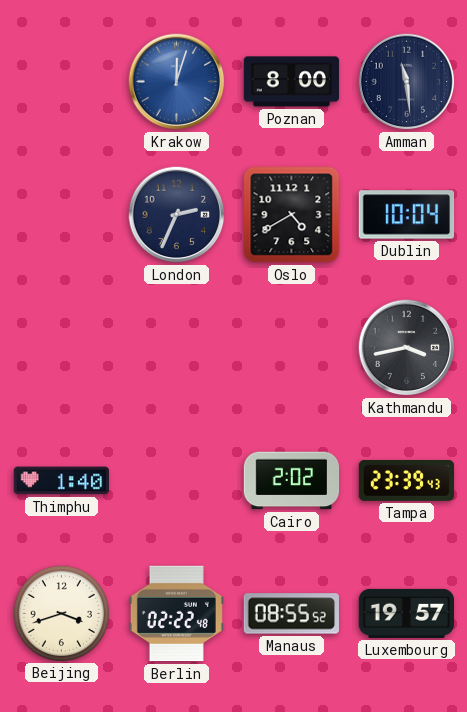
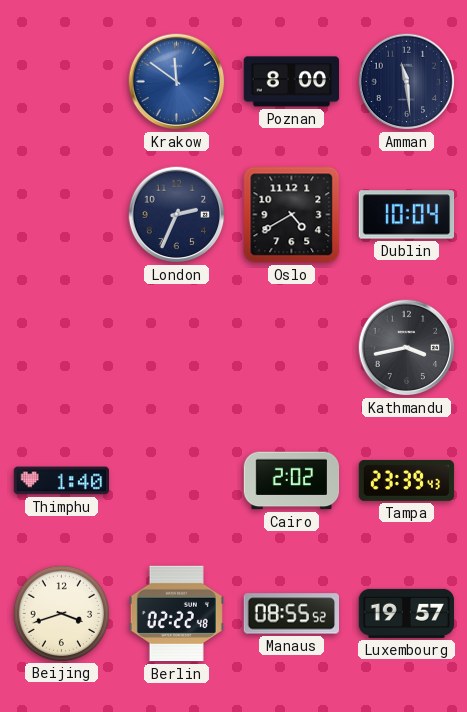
Krakow: 12:03 -> 11:51
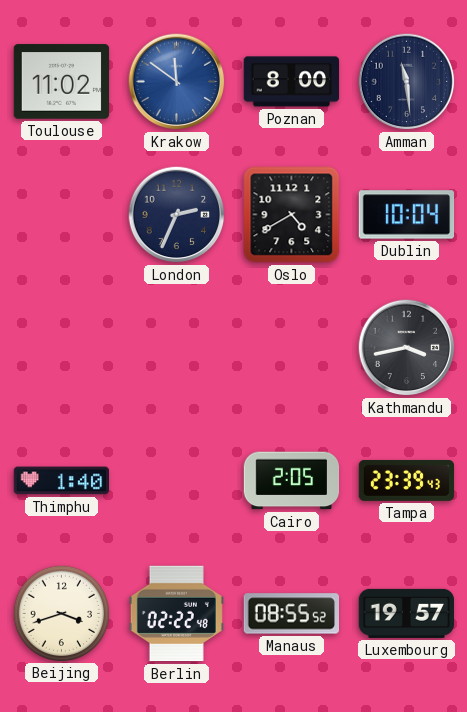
Toulouse: none -> 11:02
Cairo: 2:02 -> 2:05
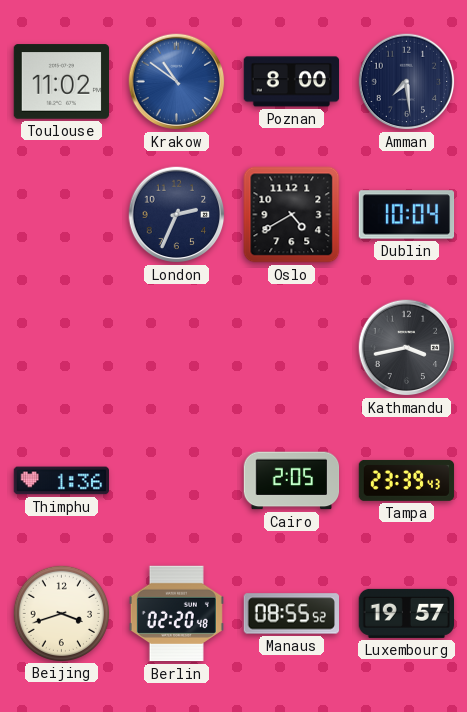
Krakow: 11:51 -> 10:51
Amman: 11:29 -> 7:29
Thimphu: 1:40 -> 1:36
Berlin: 02:22 -> 02:20
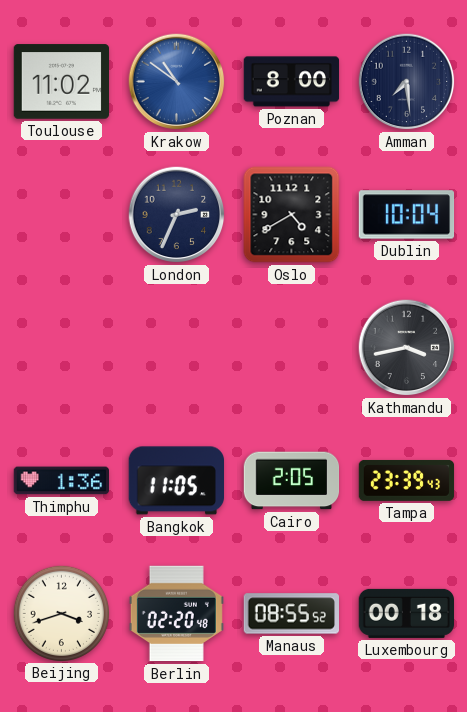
Bangkok: none -> 11:05
Luxembourg: 19:57 -> 00:18
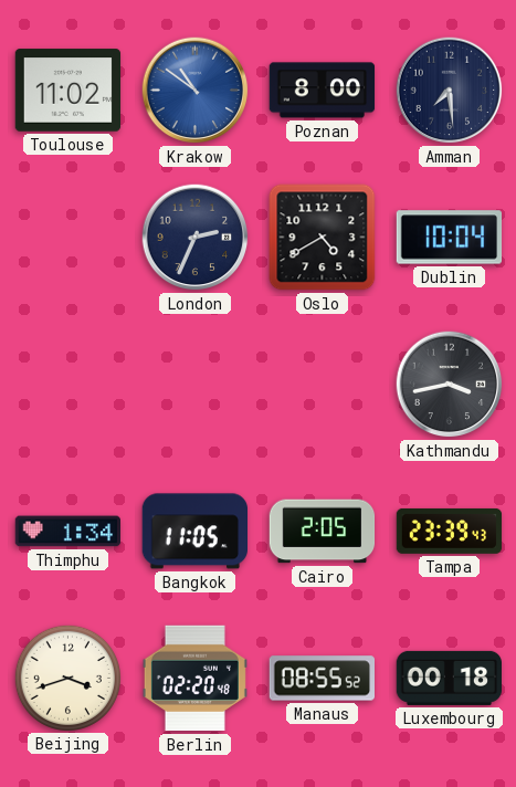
Thimphu: 1:36 -> 1:34
